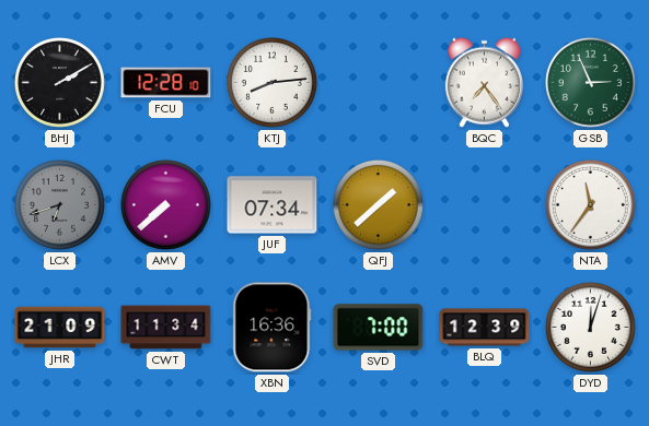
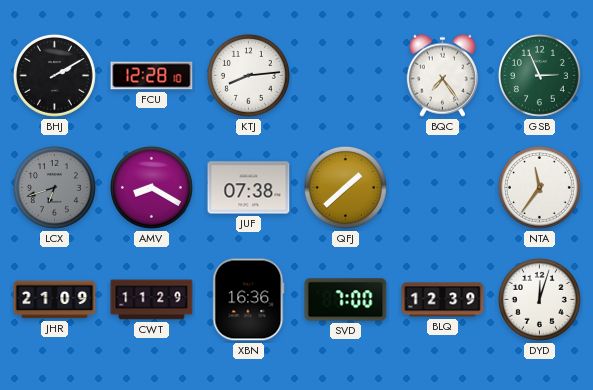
AMV: 7:38 -> 8:20
JUF: 07:34 -> 07:38
CWT: 11:34 -> 11:29
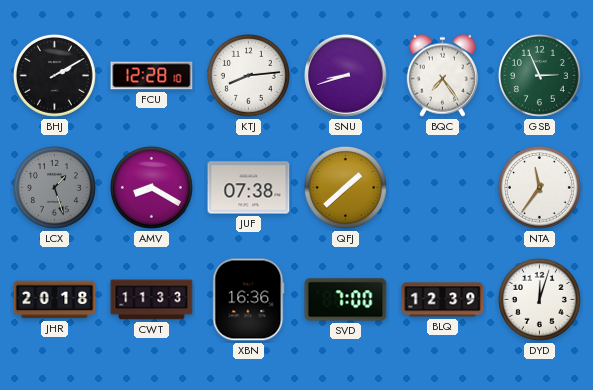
SNU: none -> 8:42
LCX: 6:42 -> 1:27
JHR: 21:09 -> 20:18
CWT: 11:29 -> 11:33
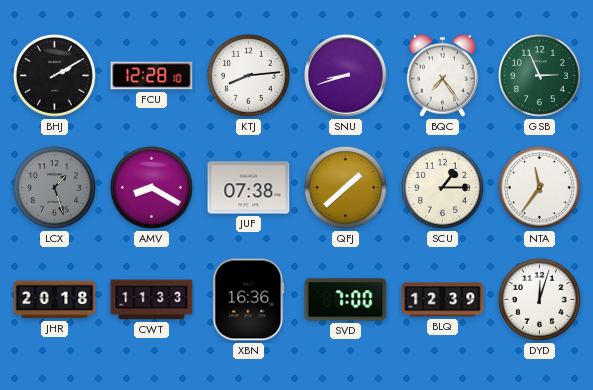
SCU: none -> 1:15
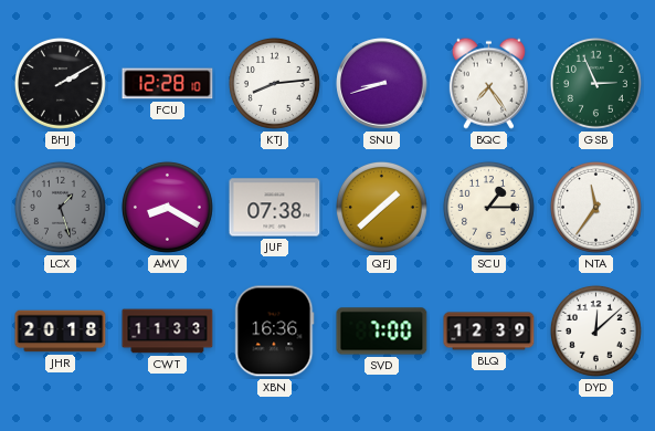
DYD: 12:03 -> 12:08
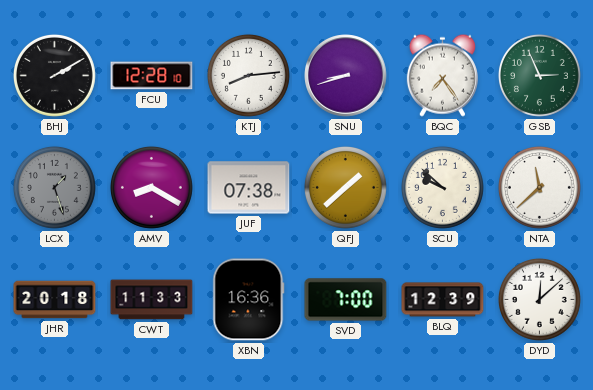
SCU: 1:15 -> 9:52
NTA: 11:36 -> 11:38
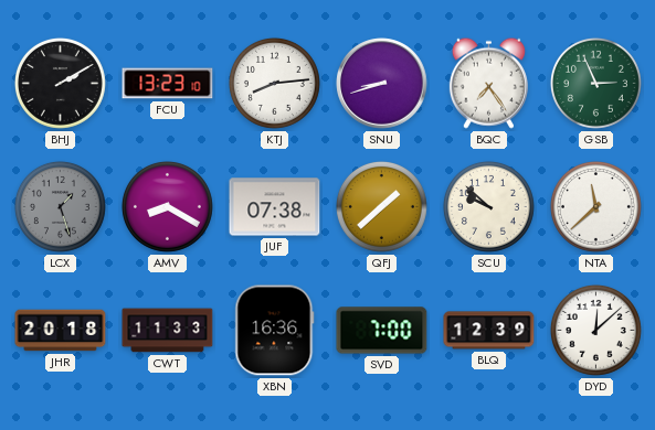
FCU: 12:28 -> 13:23
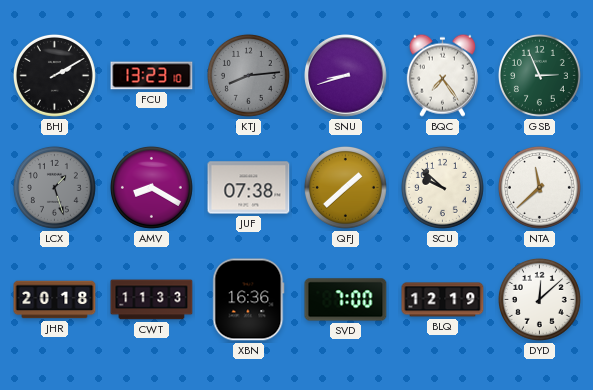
KTJ dial: white -> grey
BLQ: 12:39 -> 12:19
